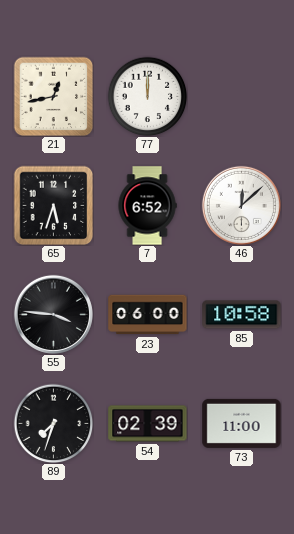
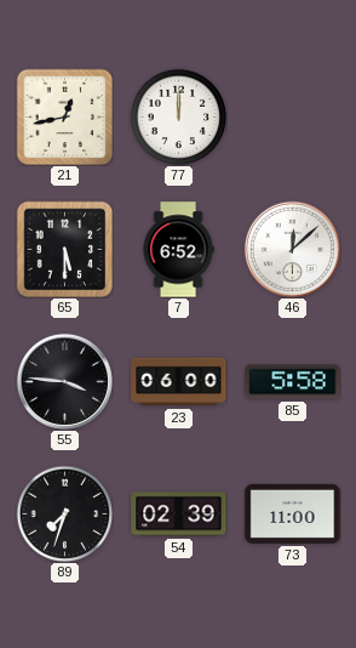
65: 5:33 -> 5:30
85: 10:58 -> 5:58
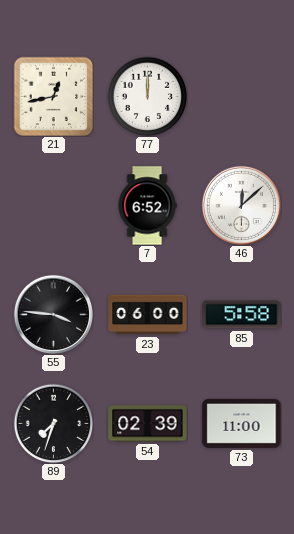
65: 5:30 -> none
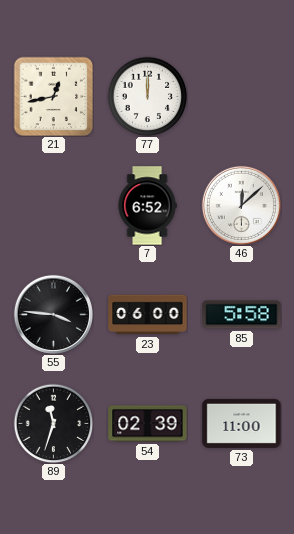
89: 7:33 -> 11:33
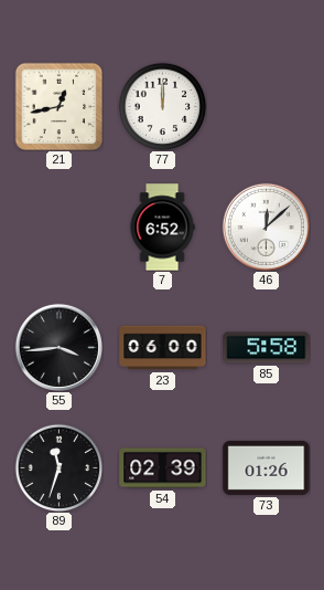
55: 3:46 -> 3:44
73: 11:00 -> 01:26
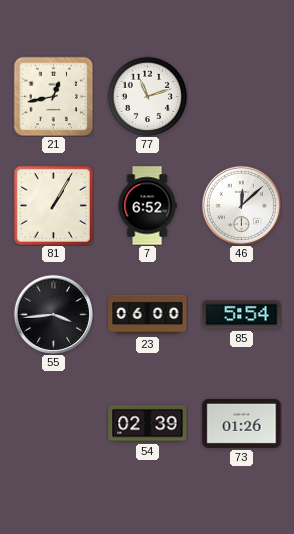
77: 12:00 -> 11:12
81: none -> 1:05
85: 5:58 -> 5:54
89: 11:33 -> none
